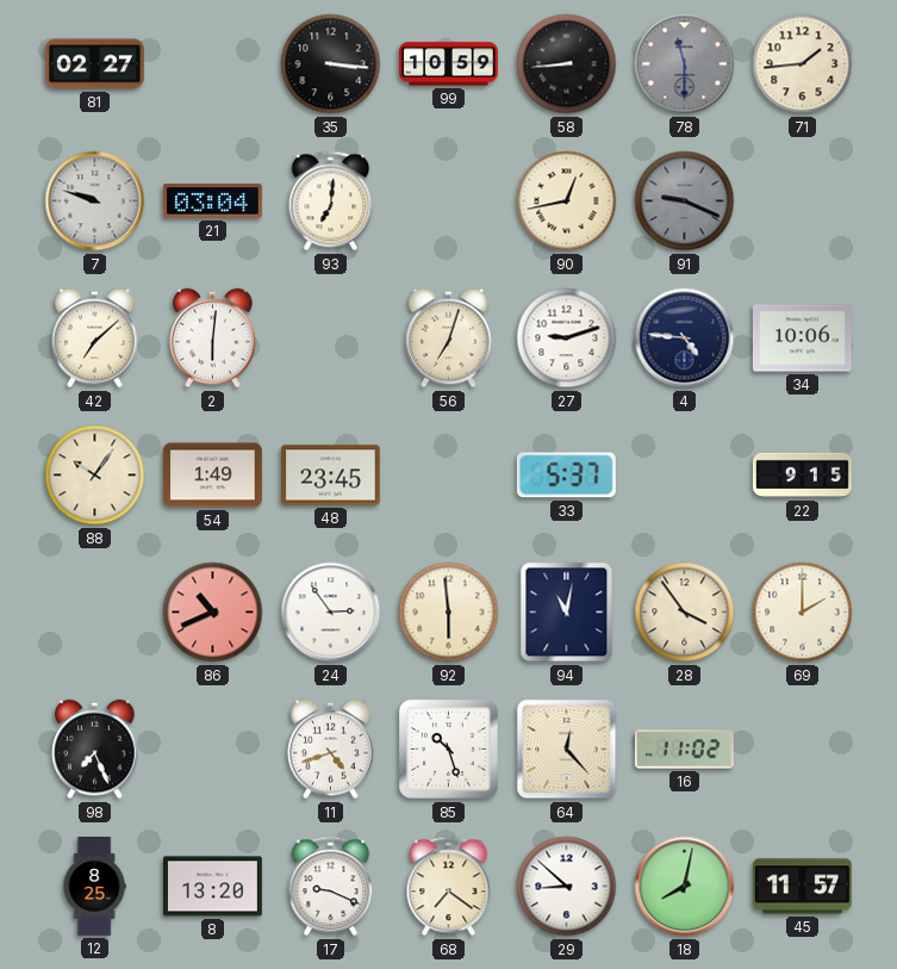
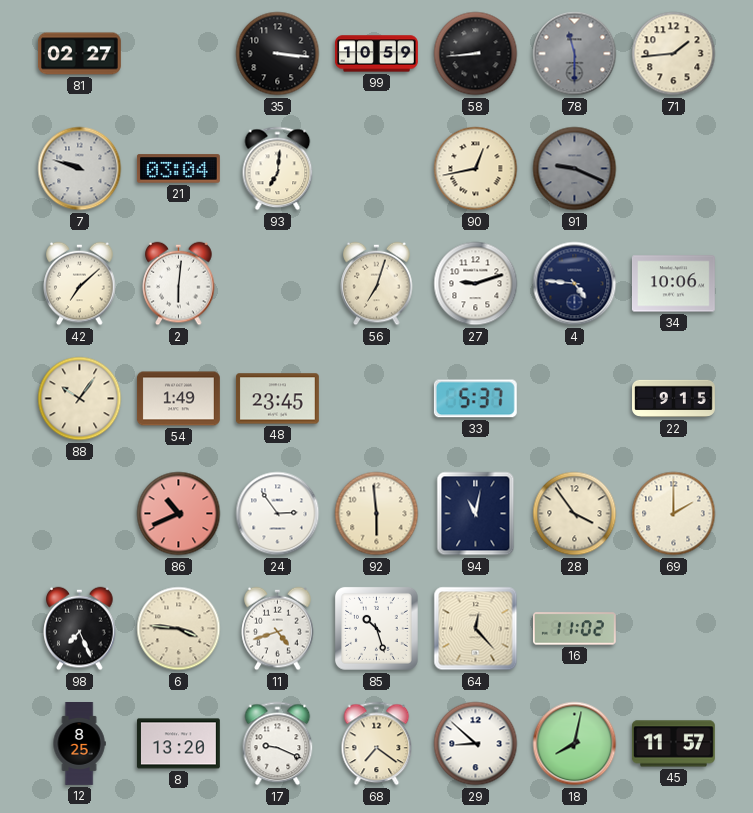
6: none -> 3:46
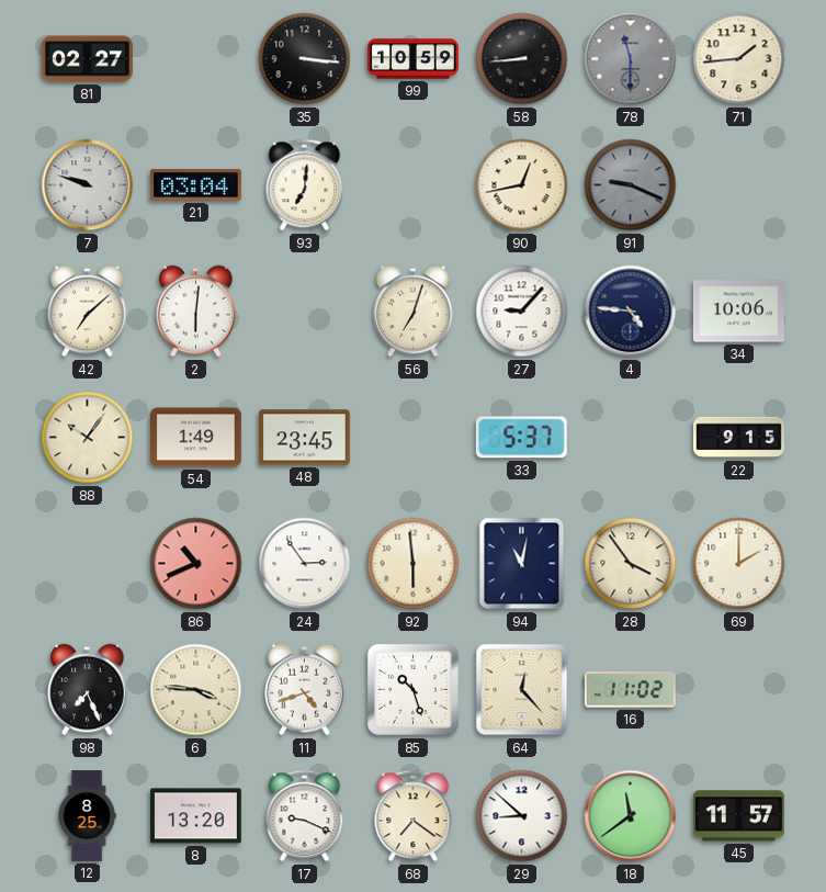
27: 9:12 -> 9:07
18: 8:02 -> 11:39
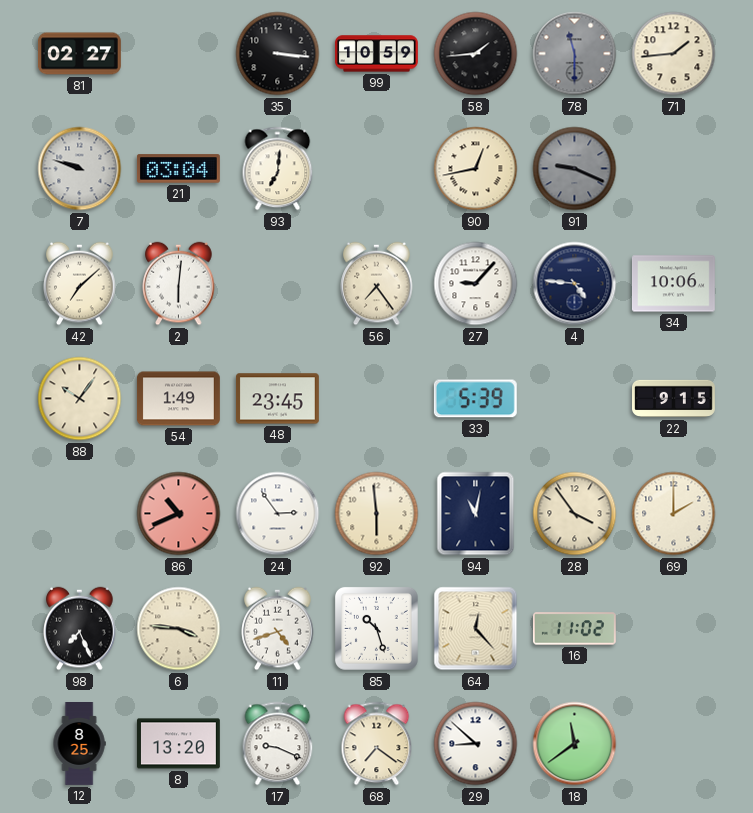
58: 8:44 -> 1:44
56: 7:03 -> 7:24
33: 5:37 -> 5:39
45: 11:57 -> none
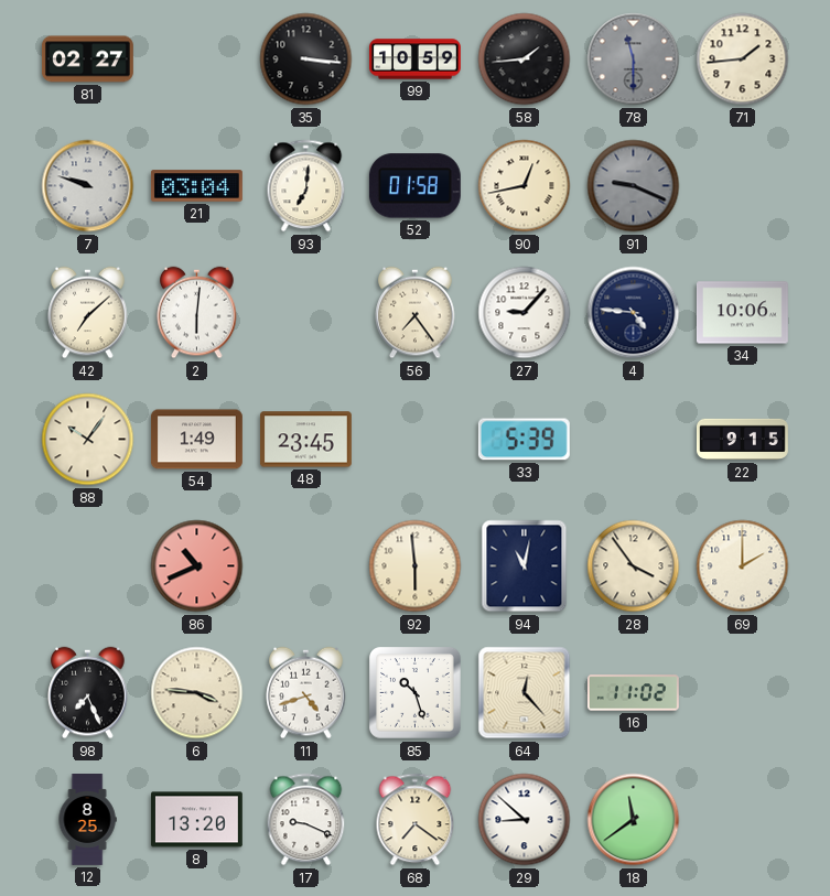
52: none -> 01:58
24: 2:54 -> none
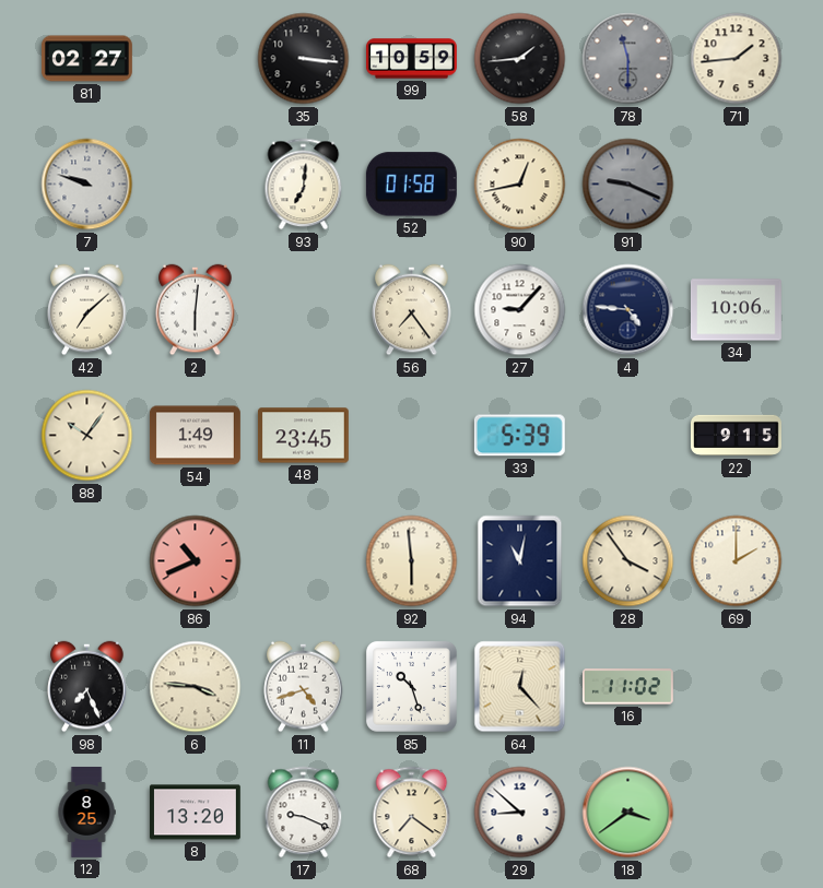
21: 03:04 -> none
18: 11:39 -> 3:39
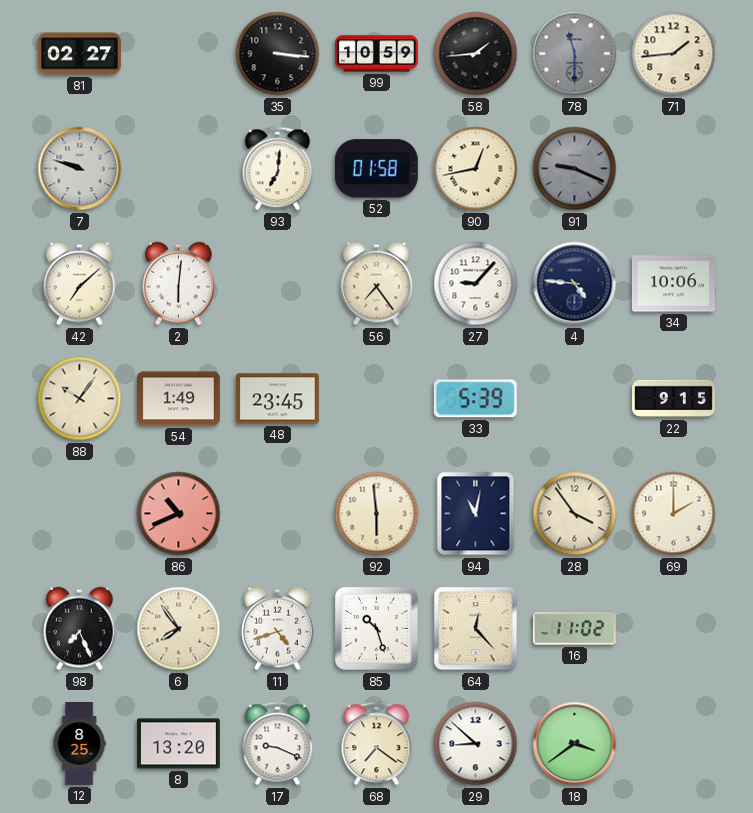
6: 3:46 -> 7:54
